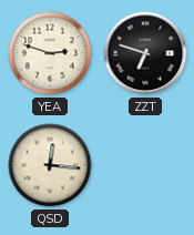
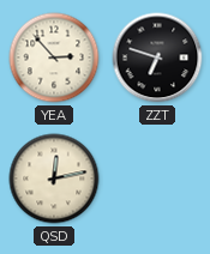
YEA: 2:48 -> 2:53
QSD: 12:16 -> 12:13
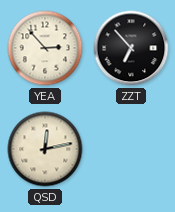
ZZT: 6:48 -> 6:53
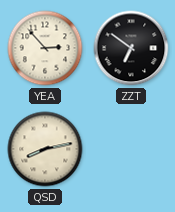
ZZT: 6:53 -> 6:51
QSD: 12:13 -> 8:13
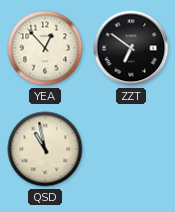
YEA: 2:53 -> 12:53
QSD: 8:13 -> 10:58
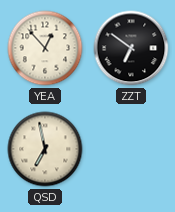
QSD: 10:58 -> 6:58
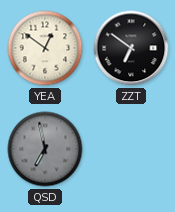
YEA: 12:53 -> 12:51
QSD dial: cream -> grey
